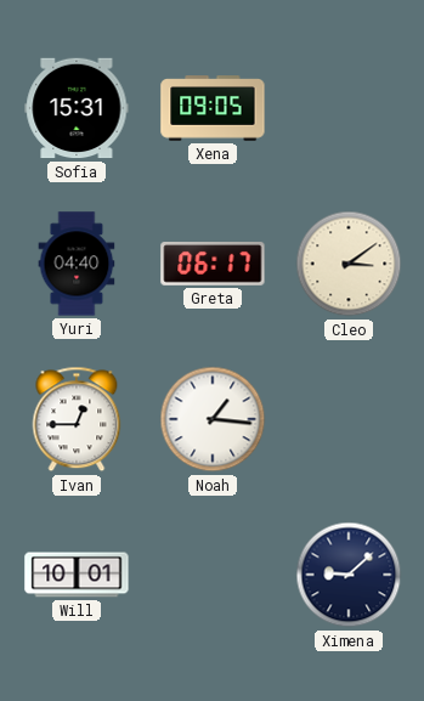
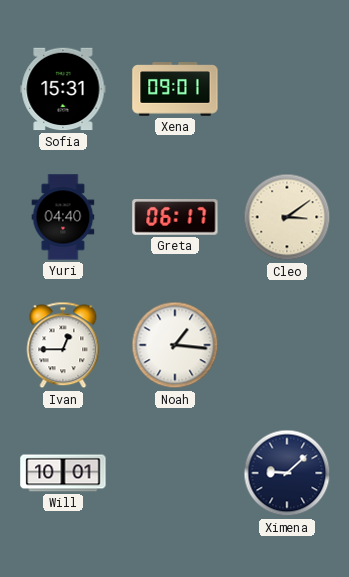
Xena: 09:05 -> 09:01
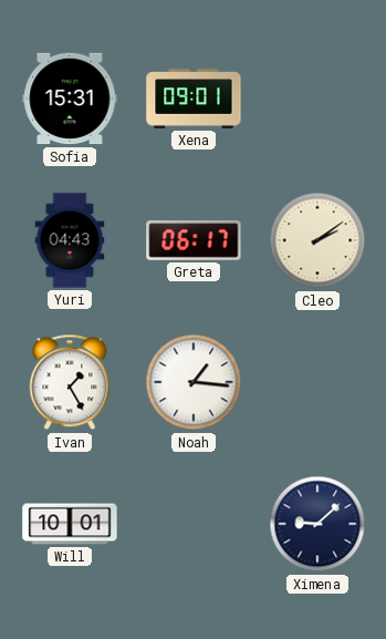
Yuri: 04:40 -> 04:43
Cleo: 3:09 -> 2:09
Ivan: 12:45 -> 1:25
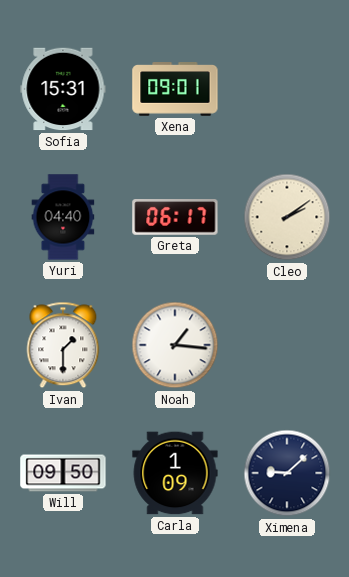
Yuri: 04:43 -> 04:40
Ivan: 1:25 -> 1:30
Will: 10:01 -> 09:50
Carla: none -> 1:09
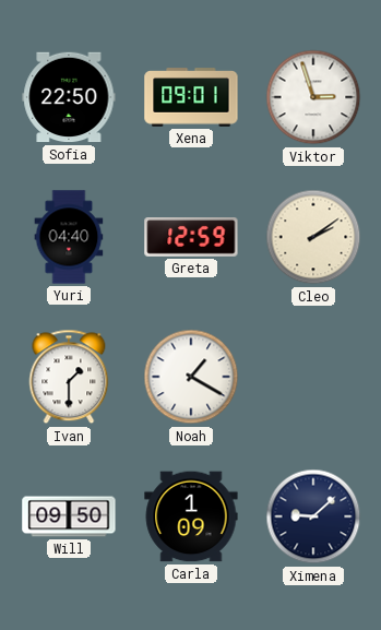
Sofia: 15:31 -> 22:50
Viktor: none -> 2:57
Greta: 06:17 -> 12:59
Noah: 1:16 -> 1:20
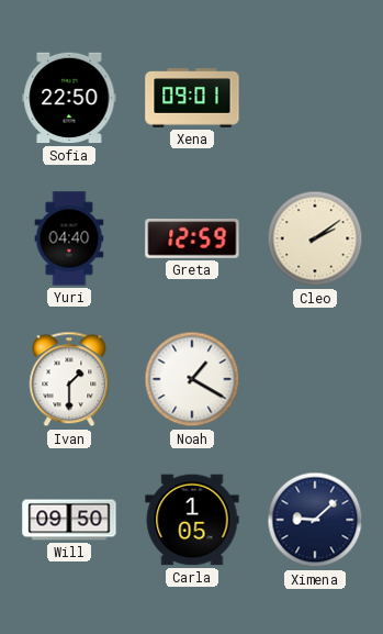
Viktor: 2:57 -> none
Carla: 1:09 -> 1:05
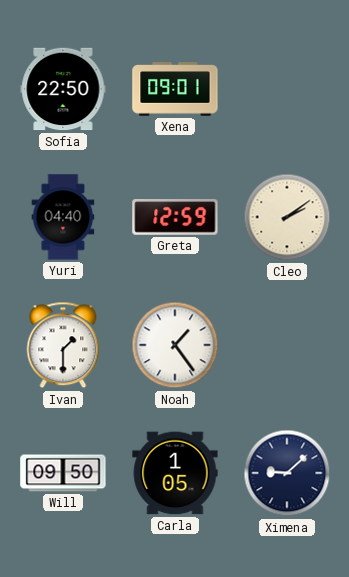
Noah: 1:20 -> 1:24
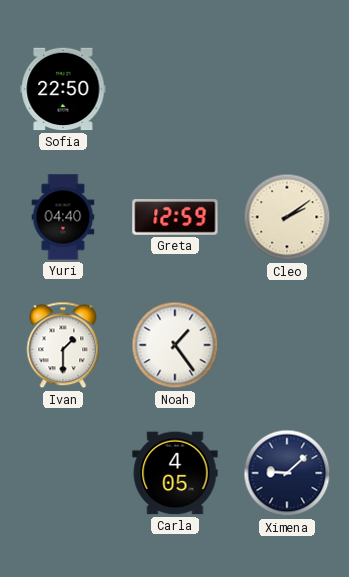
Xena: 09:01 -> none
Will: 09:50 -> none
Carla: 1:05 -> 4:05
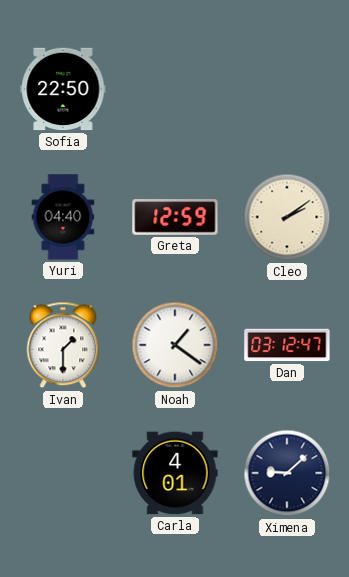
Noah: 1:24 -> 1:21
Dan: none -> 03:12
Carla: 4:05 -> 4:01
